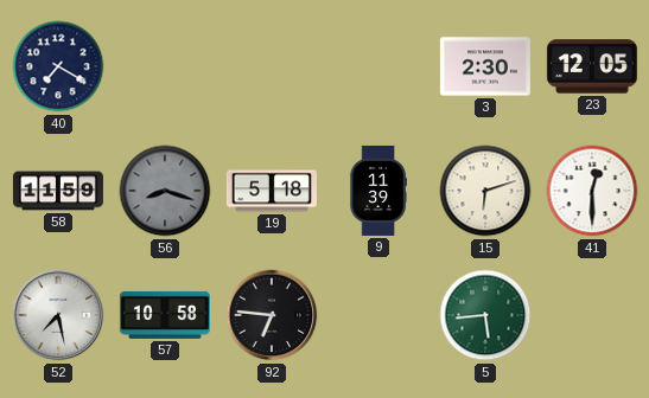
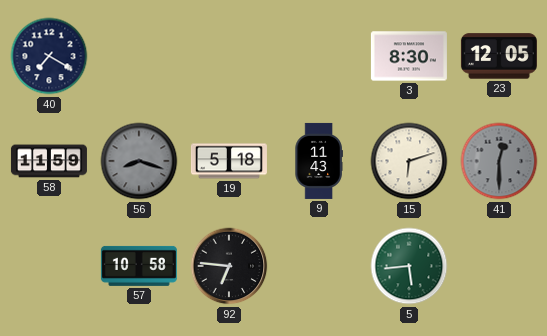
3: 2:30 -> 8:30
9: 11:39 -> 11:43
41 dial: white -> grey
52: 7:28 -> none
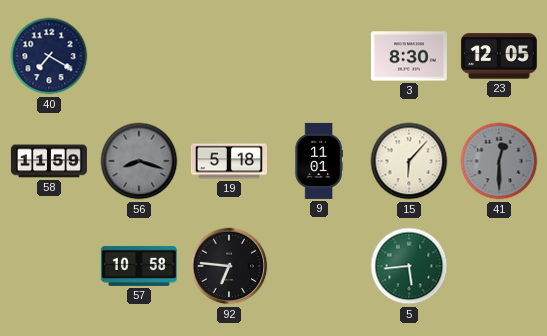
9: 11:43 -> 11:01
15: 6:12 -> 6:07
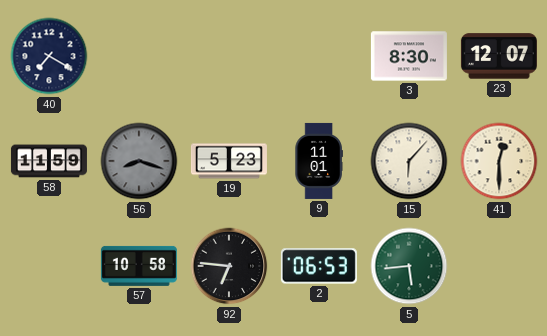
23: 12:05 -> 12:07
19: 5:18 -> 5:23
41 dial: grey -> cream
2: none -> 06:53
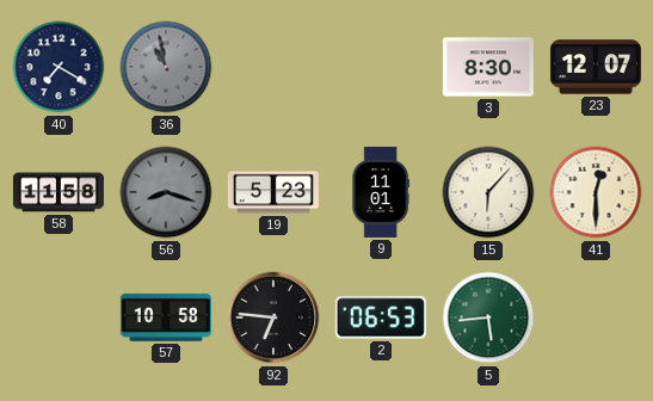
36: none -> 10:58
58: 11:59 -> 11:58
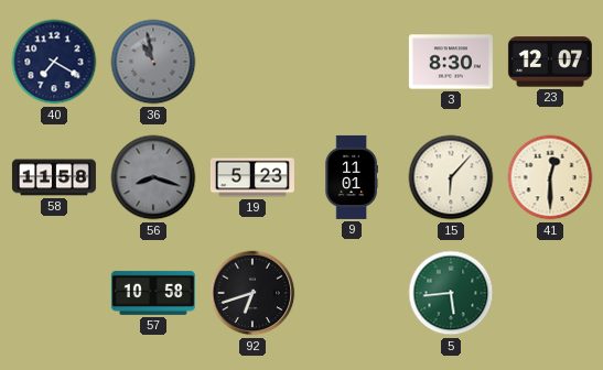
92: 6:46 -> 6:42
2: 06:53 -> none
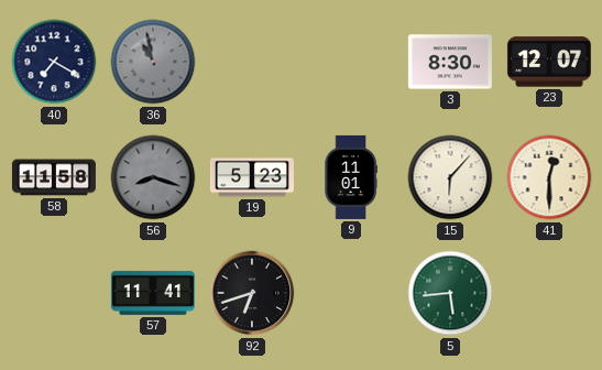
57: 10:58 -> 11:41
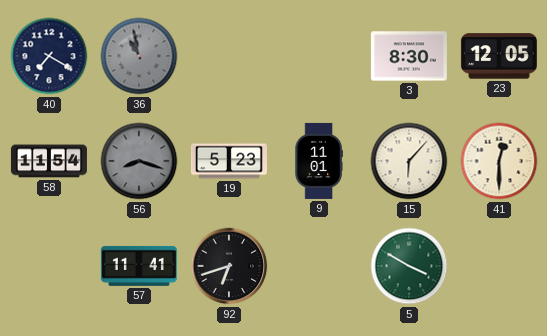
23: 12:07 -> 12:05
58: 11:58 -> 11:54
5: 5:44 -> 3:50
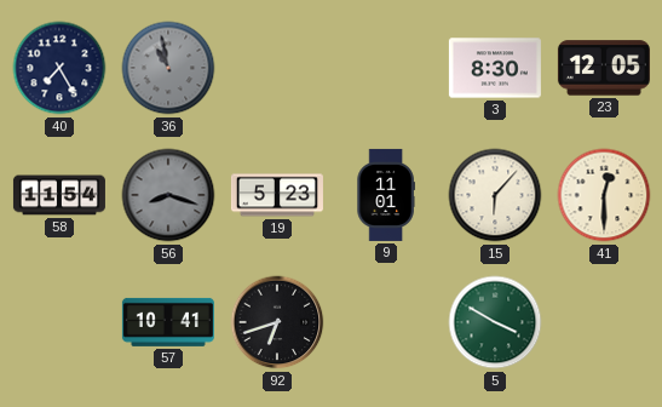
40: 7:20 -> 7:25
57: 11:41 -> 10:41
